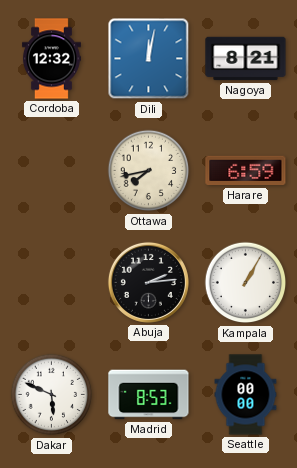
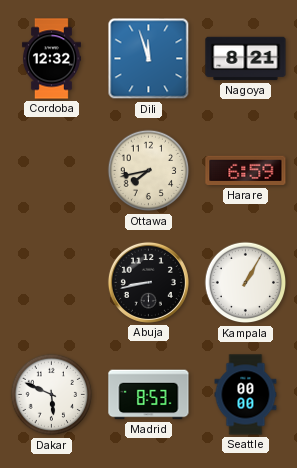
Dili: 12:02 -> 11:57
Abuja: 2:14 -> 8:43
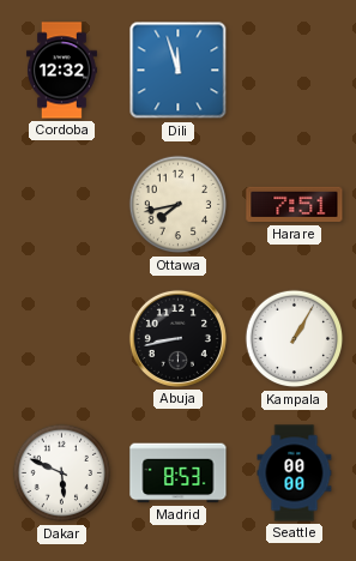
Nagoya: 8:21 -> none
Harare: 6:59 -> 7:51
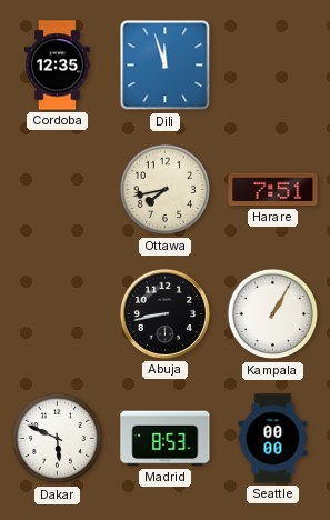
Cordoba: 12:32 -> 12:35
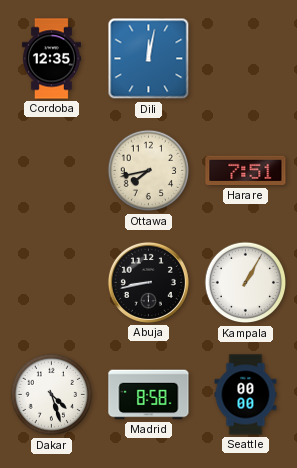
Dili: 11:57 -> 12:02
Dakar: 5:49 -> 4:27
Madrid: 8:53 -> 8:58
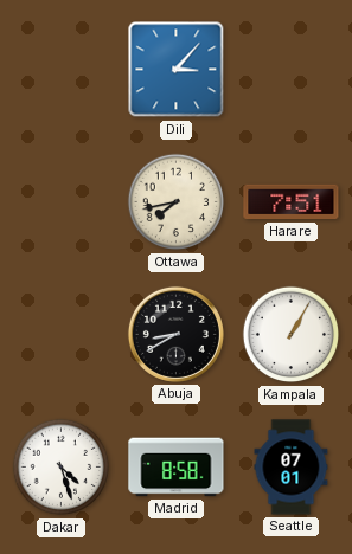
Cordoba: 12:35 -> none
Dili: 12:02 -> 3:07
Abuja: 8:43 -> 8:40
Seattle: 00:00 -> 07:01
